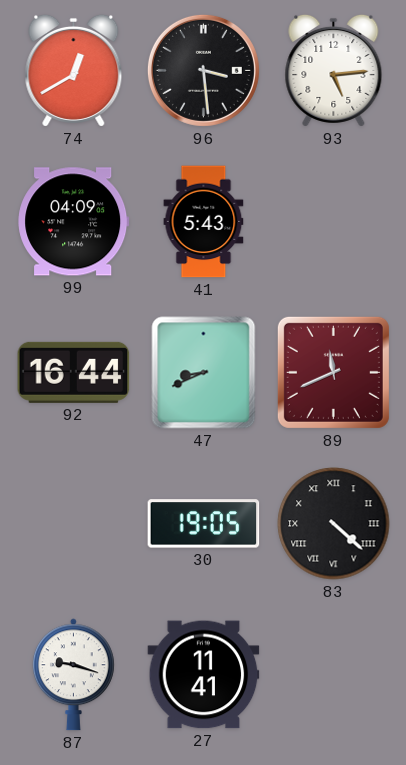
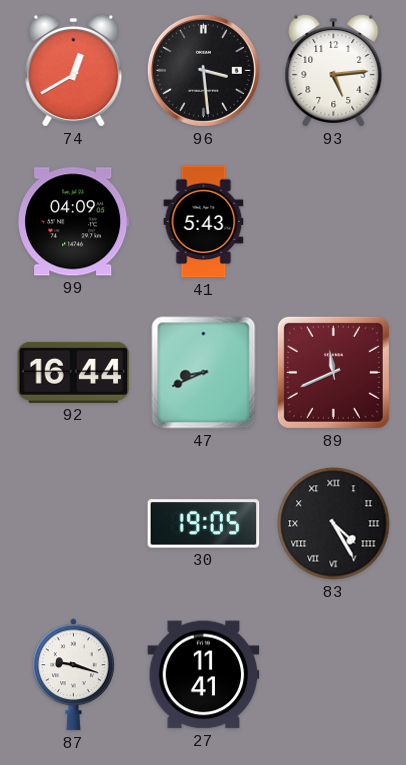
83: 4:22 -> 4:25
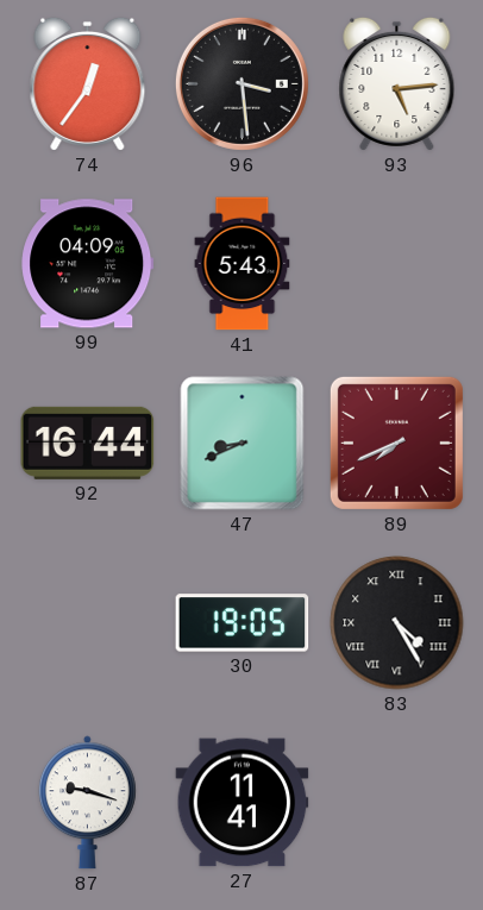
74: 12:40 -> 12:36
89: 11:41 -> 7:41
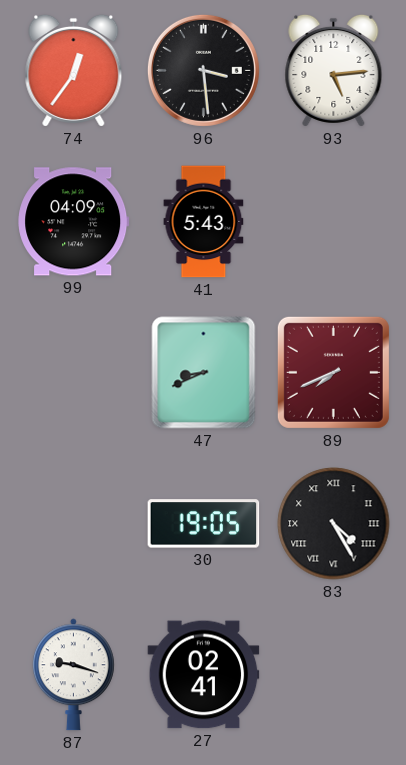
92: 16:44 -> none
27: 11:41 -> 02:41
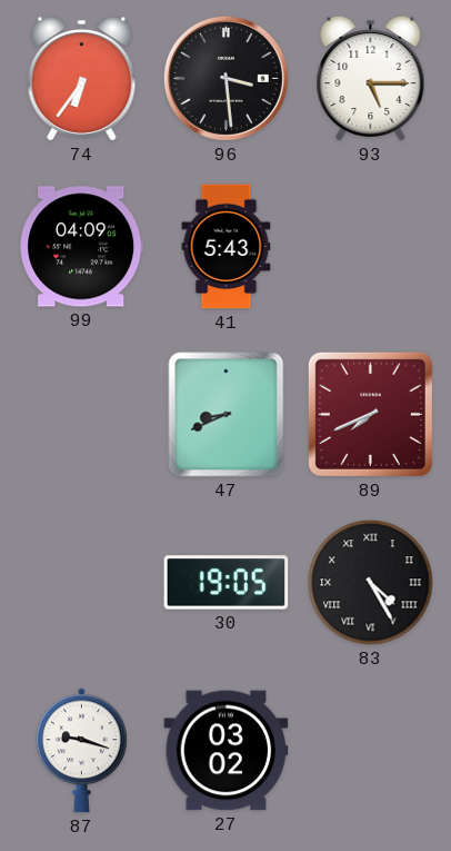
74: 12:36 -> 6:36
93: 5:14 -> 5:15
27: 02:41 -> 03:02
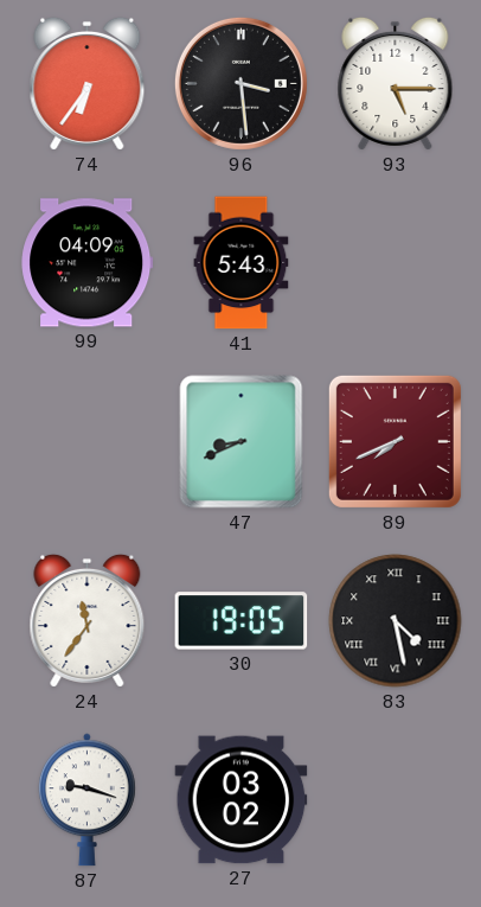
24: none -> 11:36
83: 4:25 -> 4:28
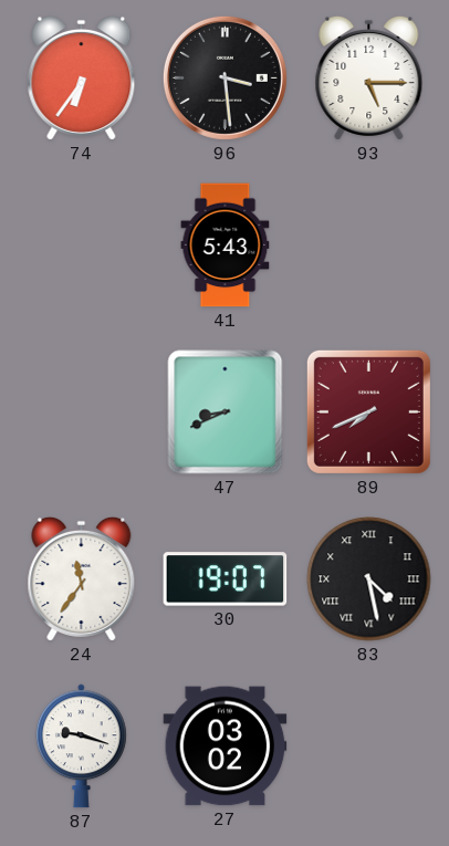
99: 04:09 -> none
30: 19:05 -> 19:07
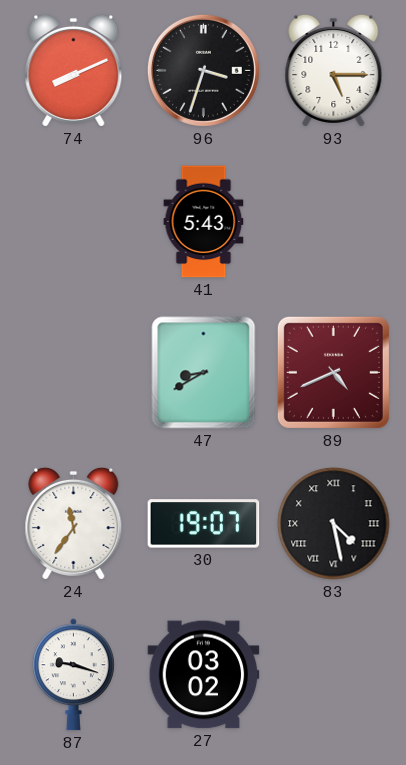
74: 6:36 -> 8:11
96: 3:29 -> 3:33
47: 8:41 -> 8:40
89: 7:41 -> 4:41
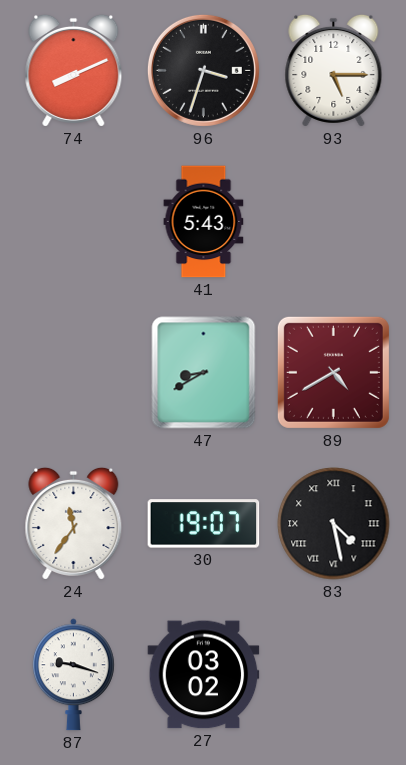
89: 4:41 -> 4:40
